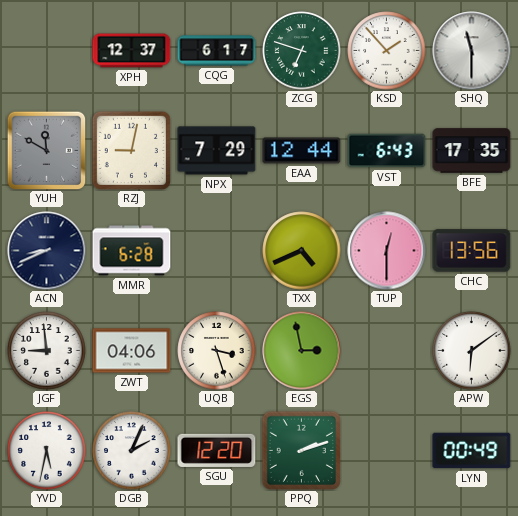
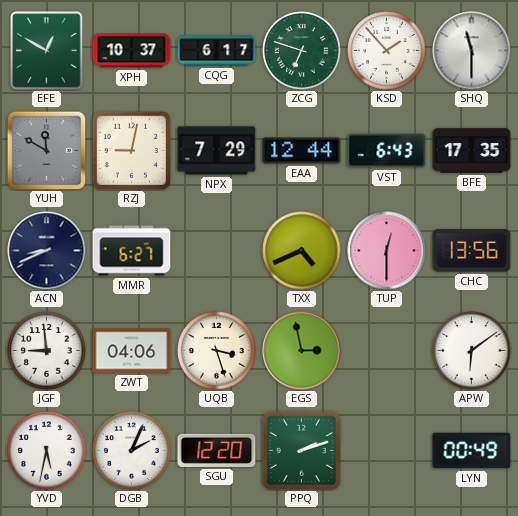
EFE: none -> 12:50
XPH: 12:37 -> 10:37
MMR: 6:28 -> 6:27
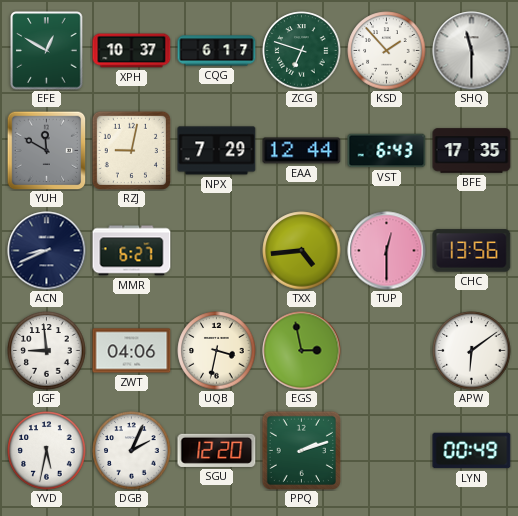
TXX: 4:41 -> 4:44
UQB: 3:27 -> 3:32
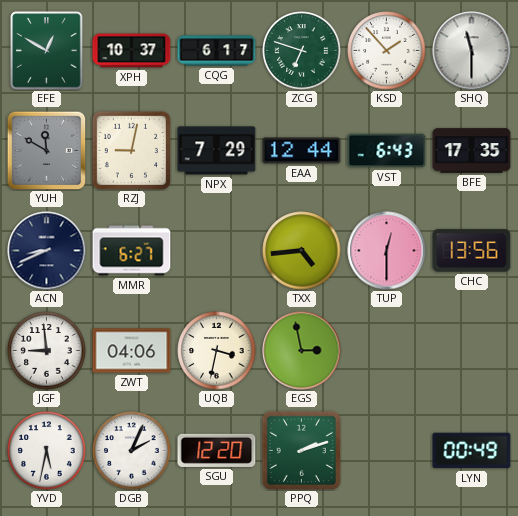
APW: 6:09 -> none
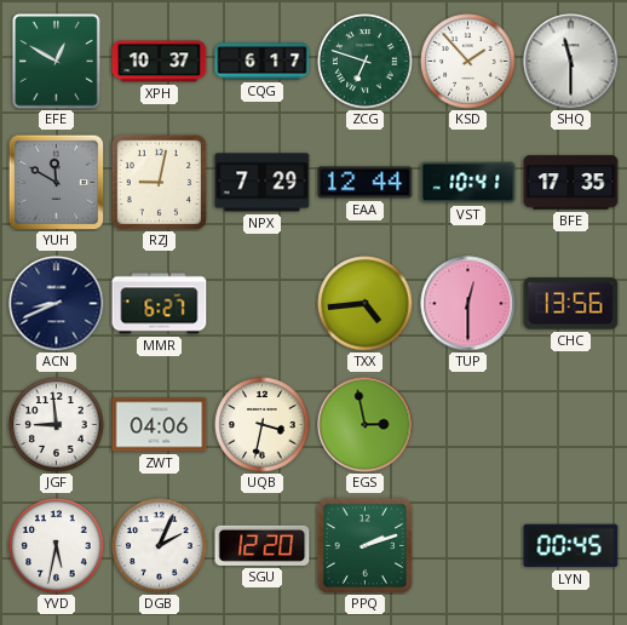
VST: 6:43 -> 10:41
LYN: 00:49 -> 00:45
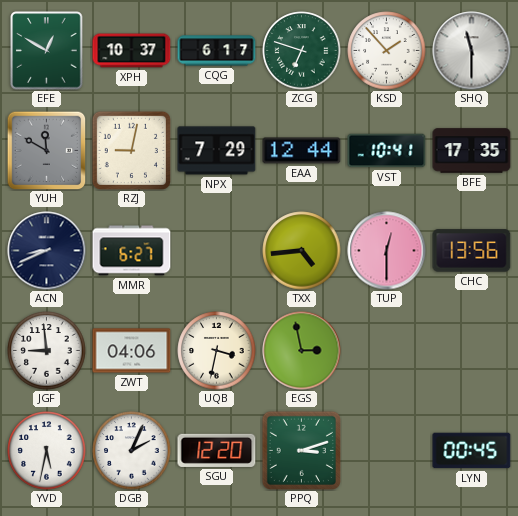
PPQ: 2:12 -> 3:12
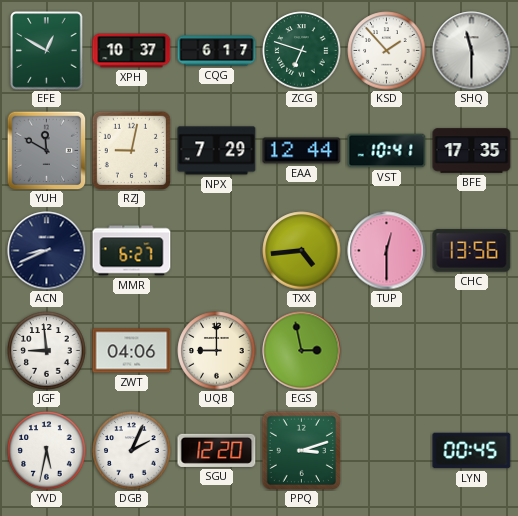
UQB: 3:32 -> 9:00
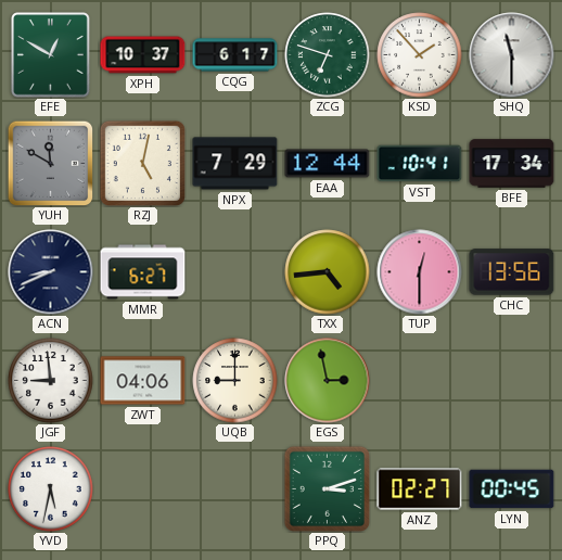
RZJ: 9:02 -> 5:02
BFE: 17:35 -> 17:34
DGB: 2:04 -> none
SGU: 12:20 -> none
ANZ: none -> 02:27
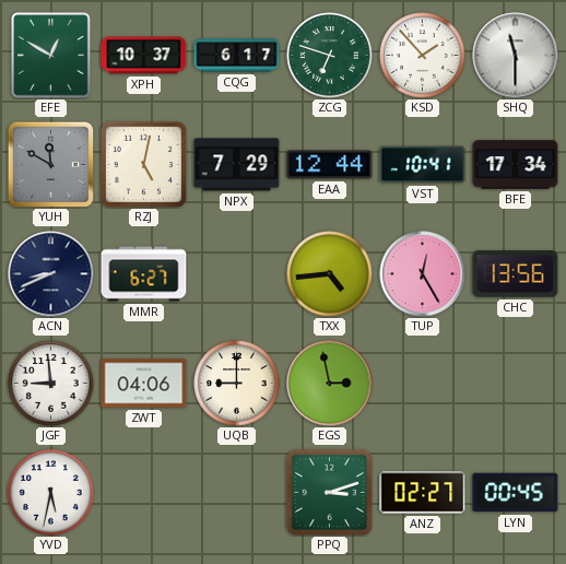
TUP: 12:30 -> 12:25
